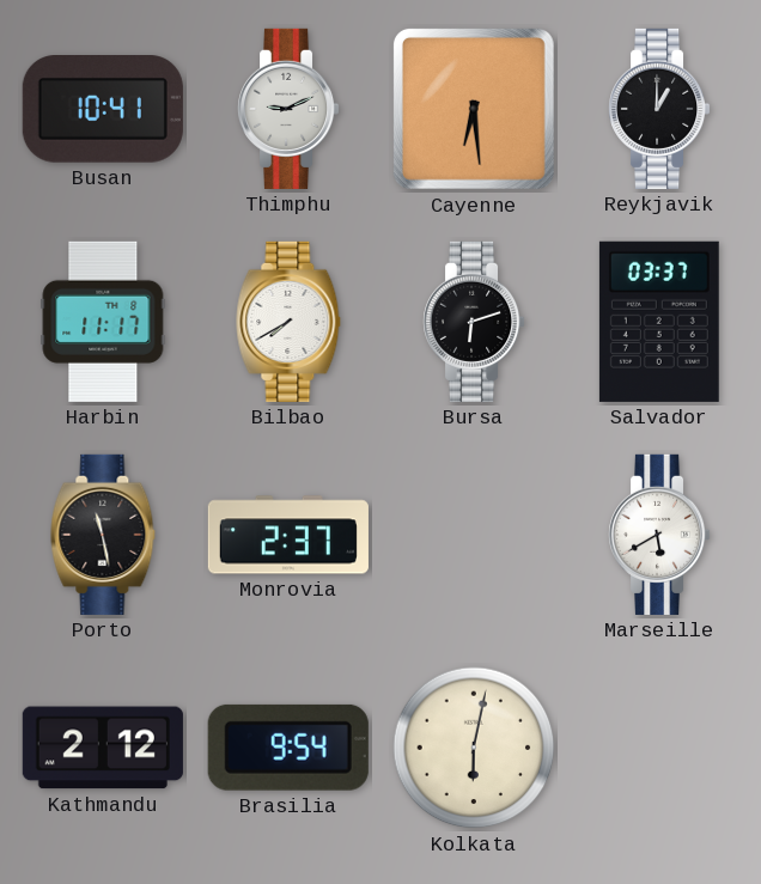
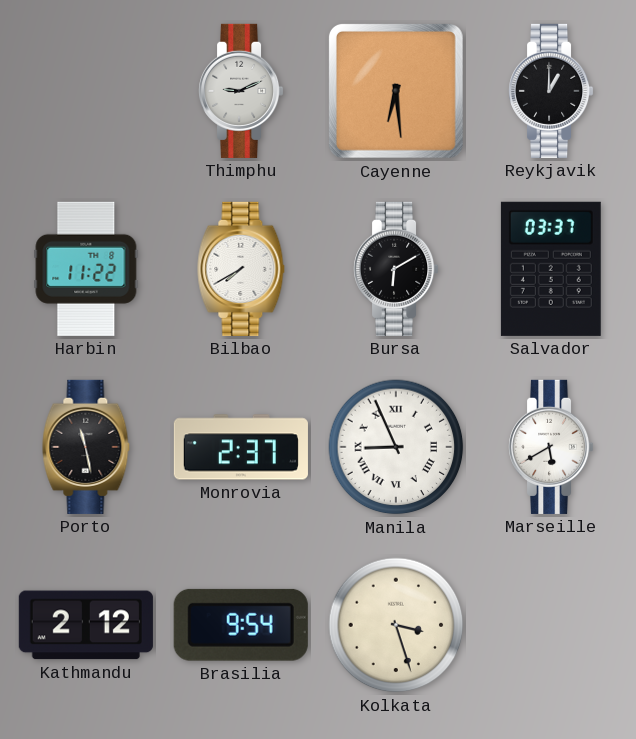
Busan: 10:41 -> none
Harbin: 11:17 -> 11:22
Bursa: 6:12 -> 6:10
Manila: none -> 8:56
Kolkata: 6:02 -> 3:27
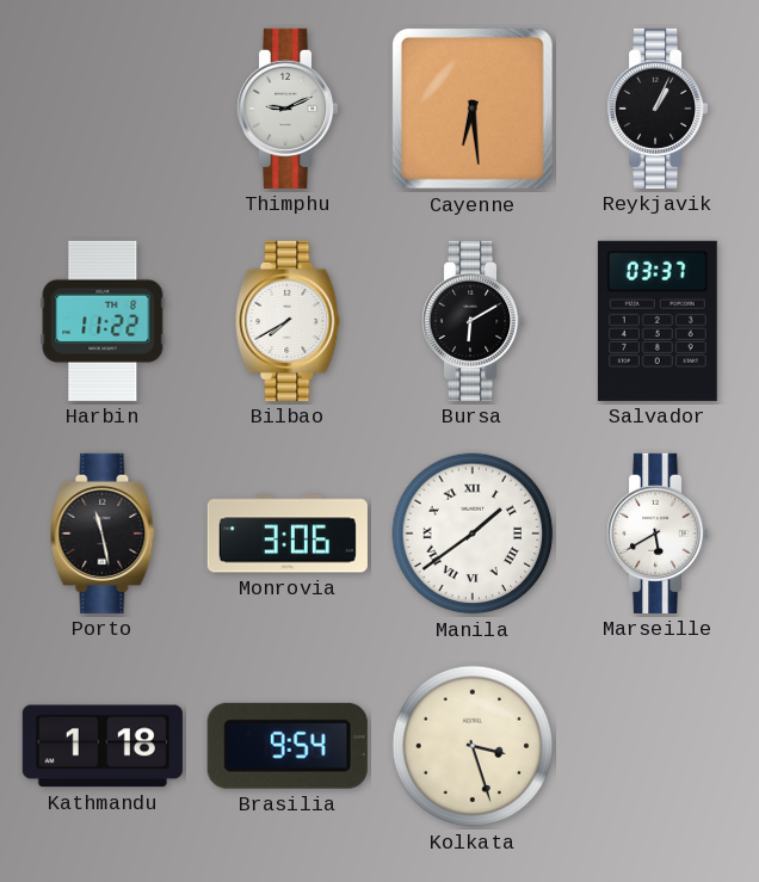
Reykjavik: 1:00 -> 1:04
Monrovia: 2:37 -> 3:06
Manila: 8:56 -> 1:39
Kathmandu: 2:12 -> 1:18
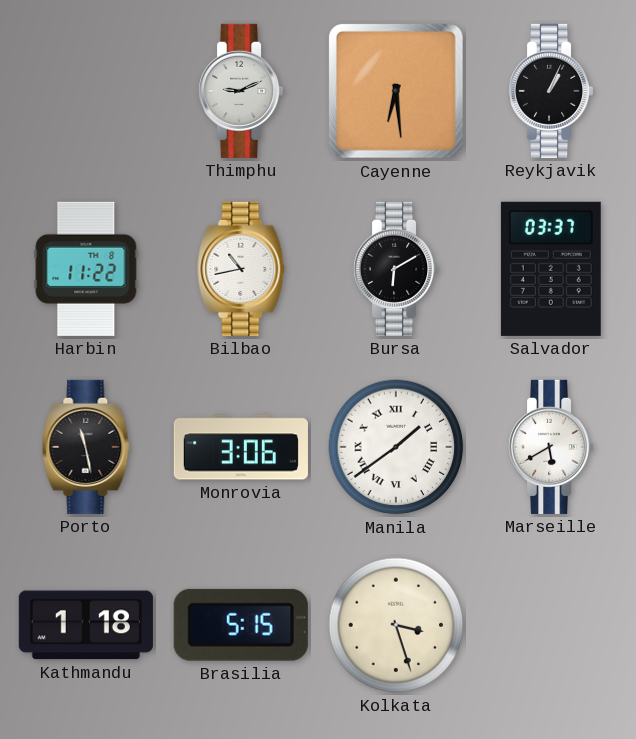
Bilbao: 7:40 -> 10:43
Brasilia: 9:54 -> 5:15
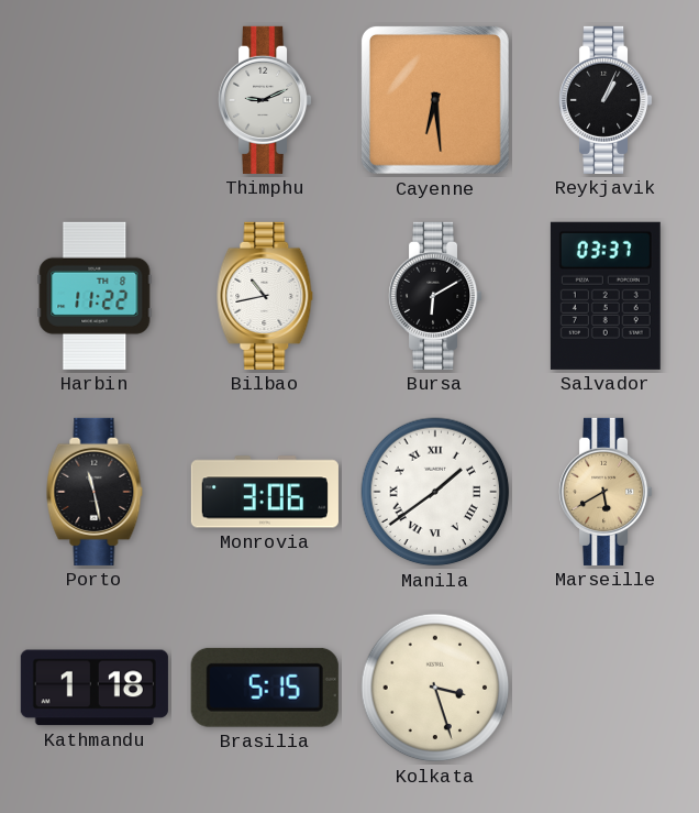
Marseille dial: white -> champagne
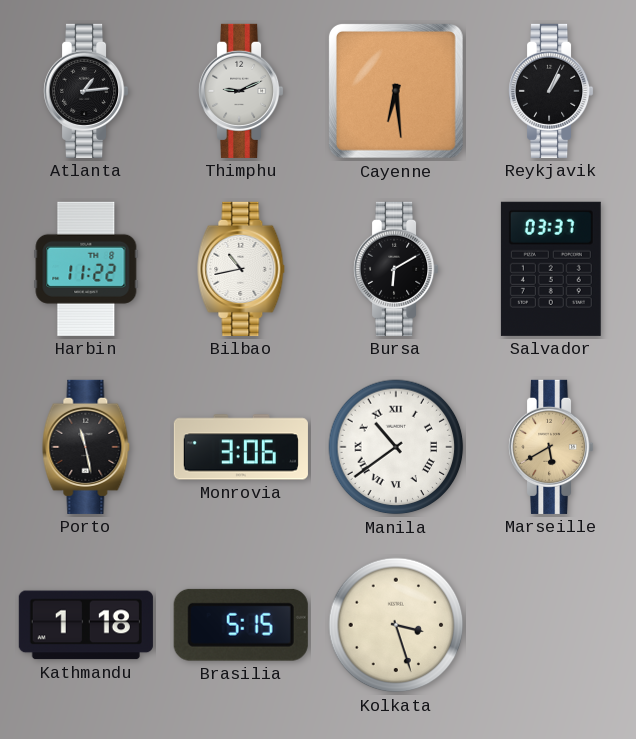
Atlanta: none -> 1:14
Manila: 1:39 -> 10:39
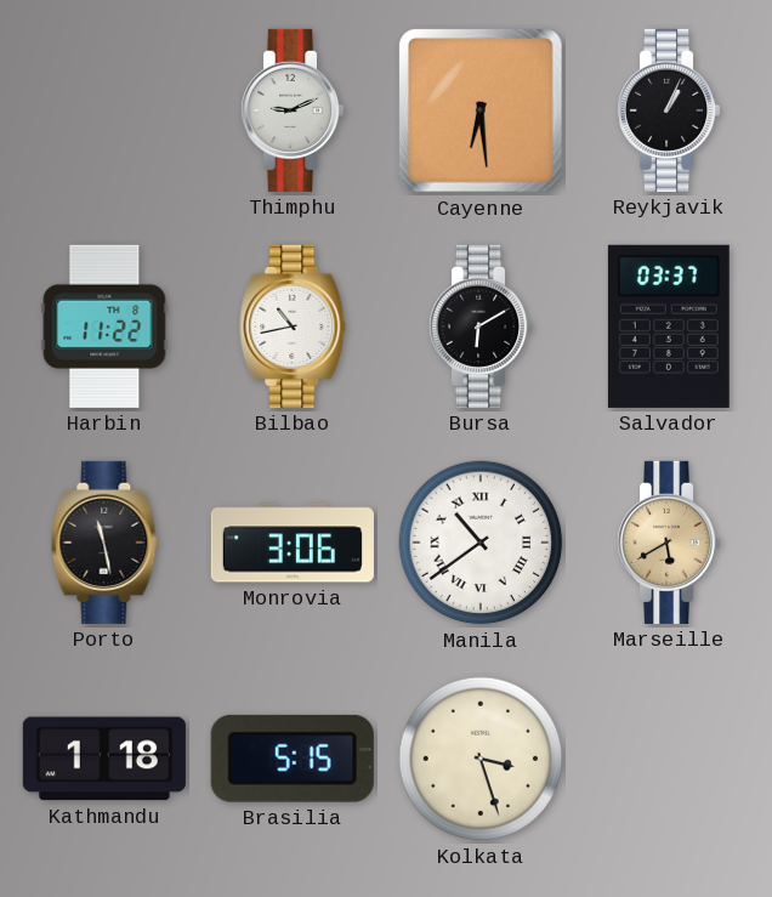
Atlanta: 1:14 -> none
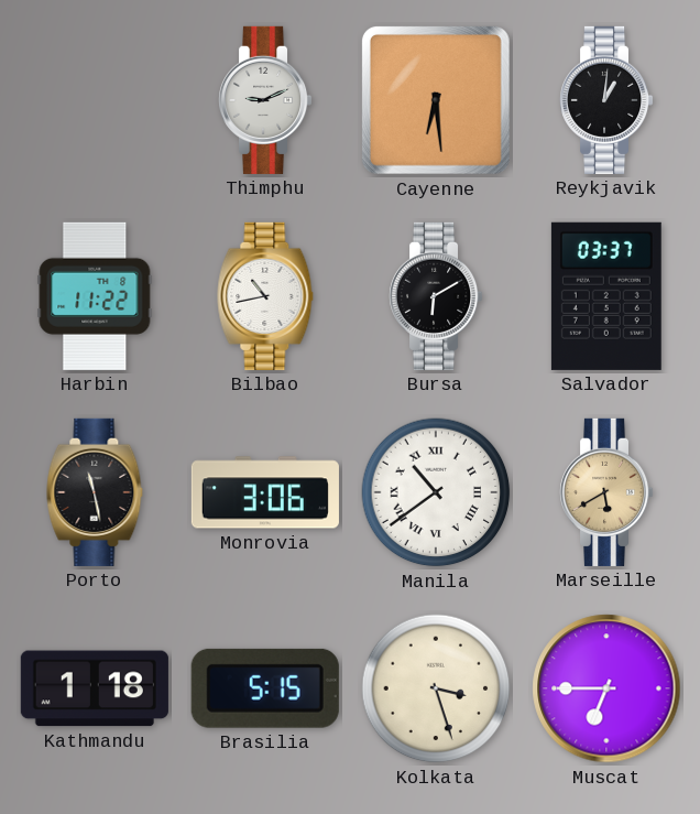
Reykjavik: 1:04 -> 1:01
Muscat: none -> 6:45
